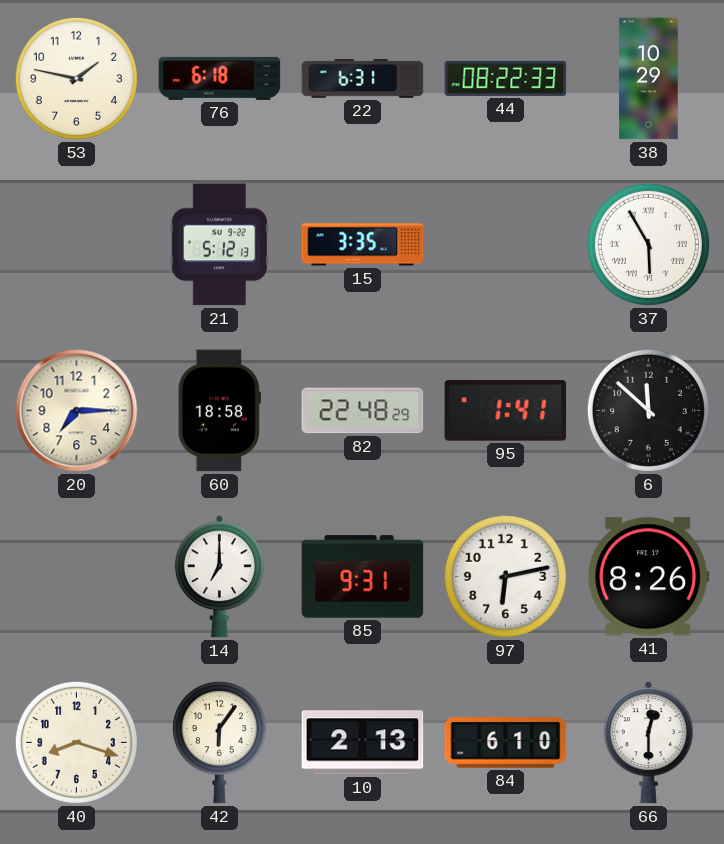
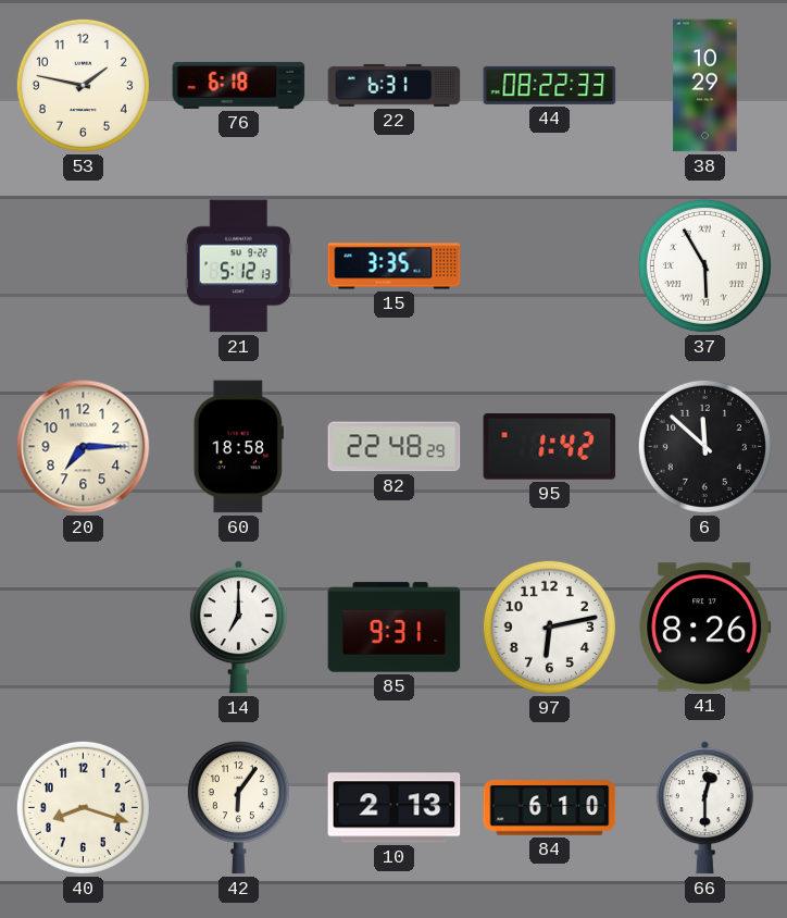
95: 1:41 -> 1:42
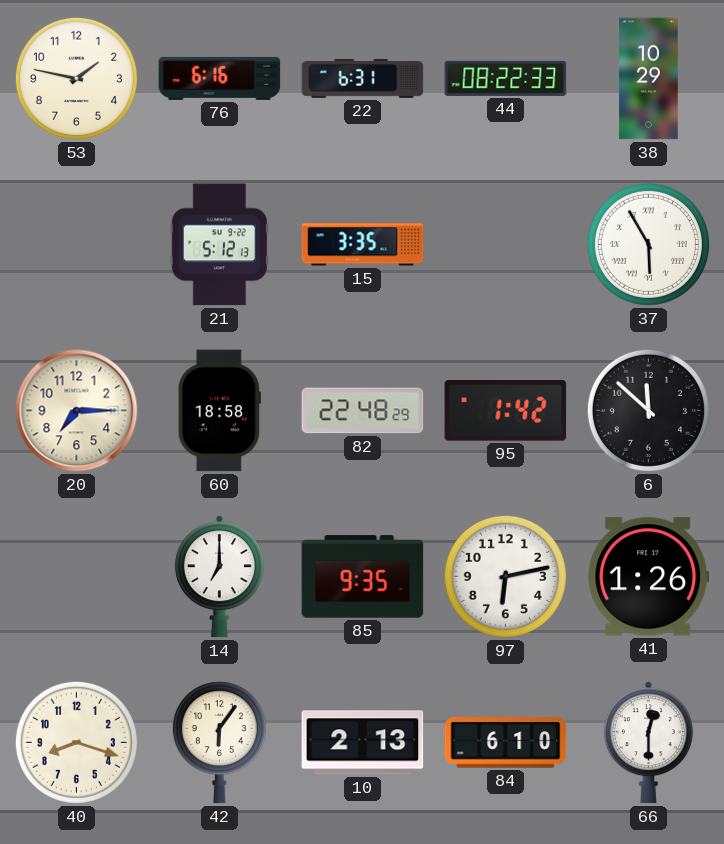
76: 6:18 -> 6:16
85: 9:31 -> 9:35
41: 8:26 -> 1:26
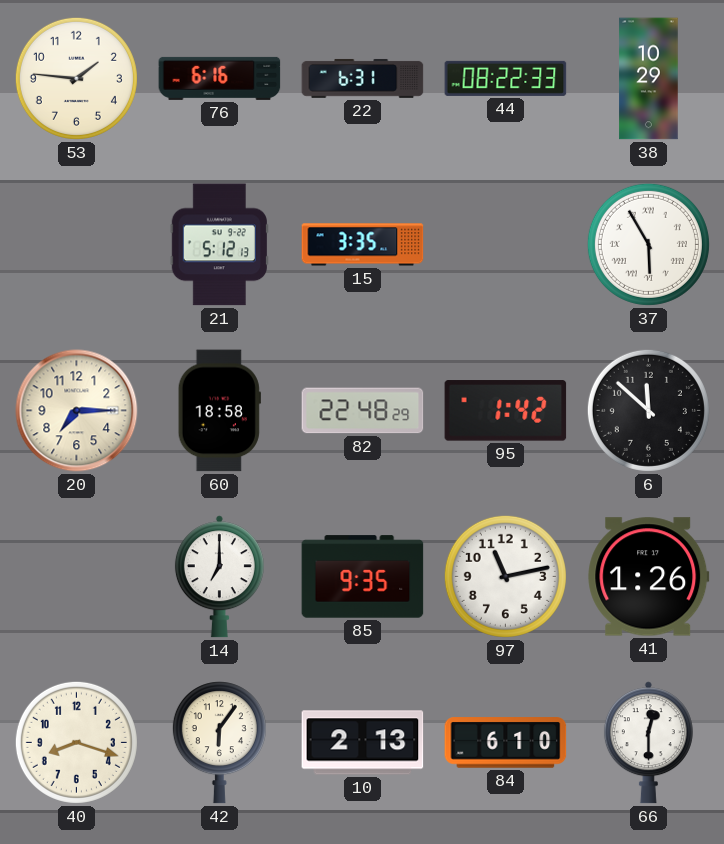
53: 1:47 -> 1:46
97: 6:13 -> 11:13
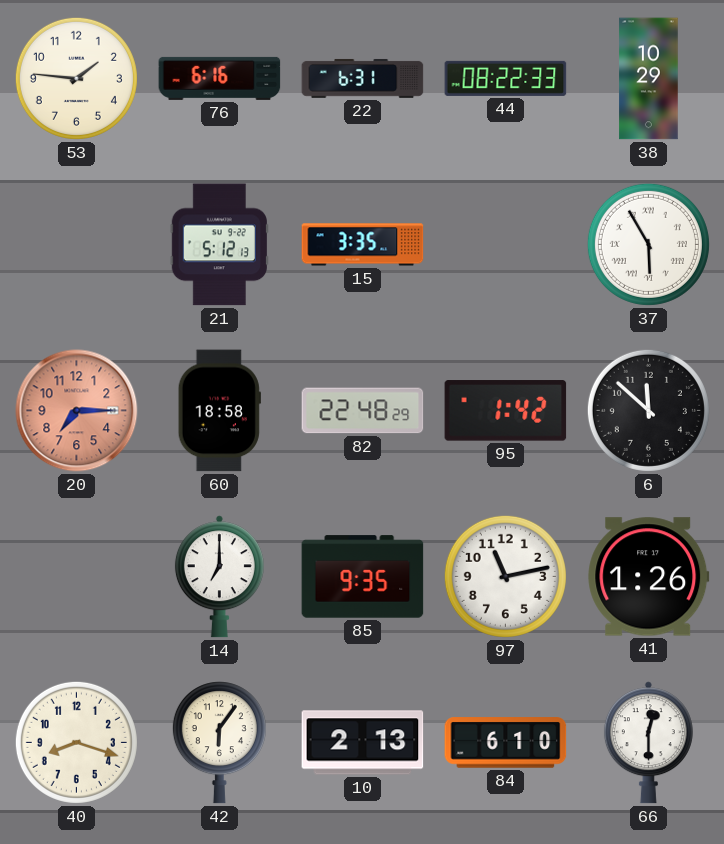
20 dial: cream -> salmon
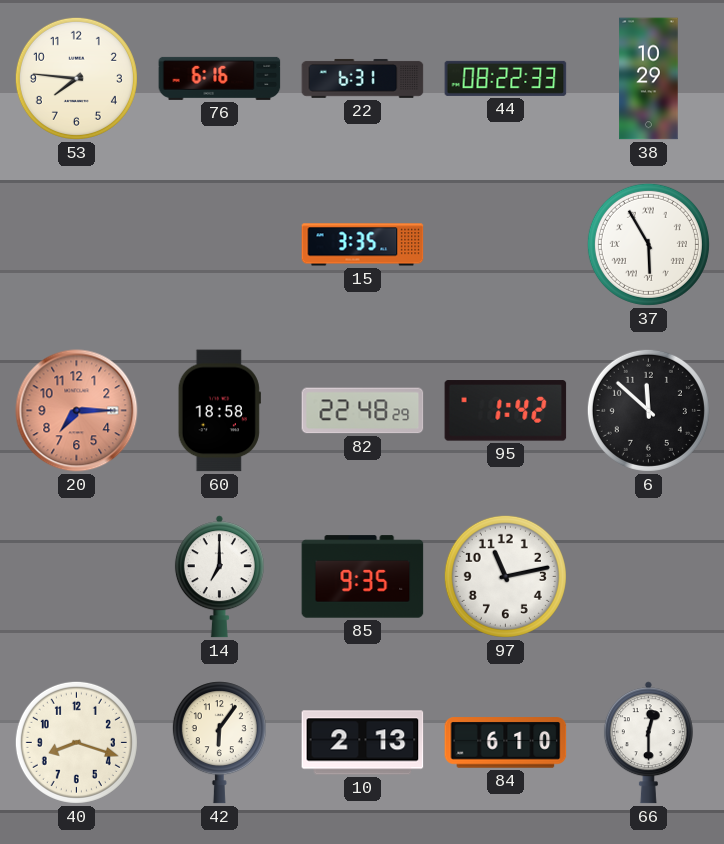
53: 1:46 -> 7:46
21: 5:12 -> none
41: 1:26 -> none
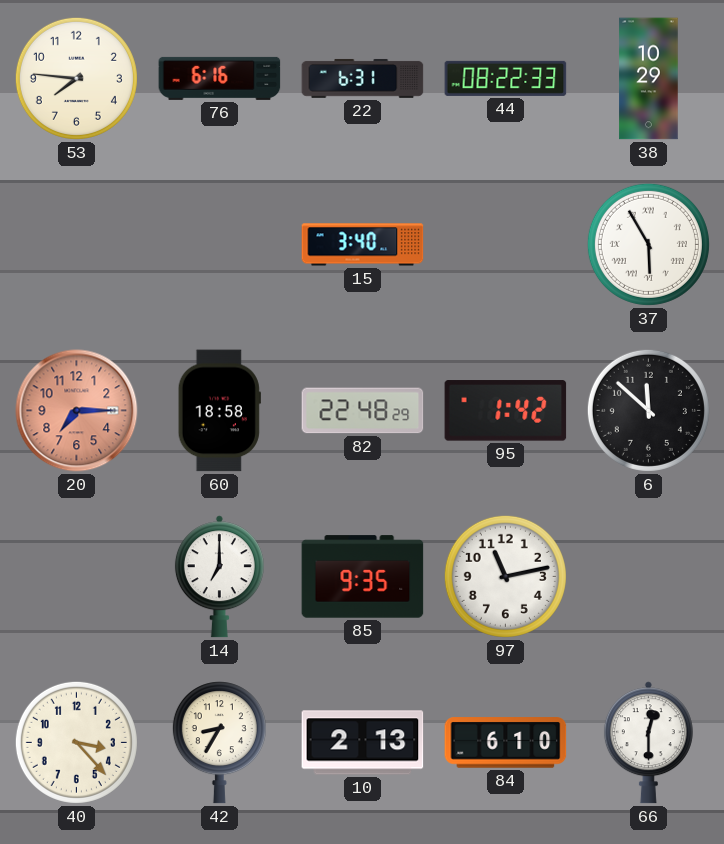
15: 3:35 -> 3:40
40: 8:18 -> 3:23
42: 6:06 -> 8:35
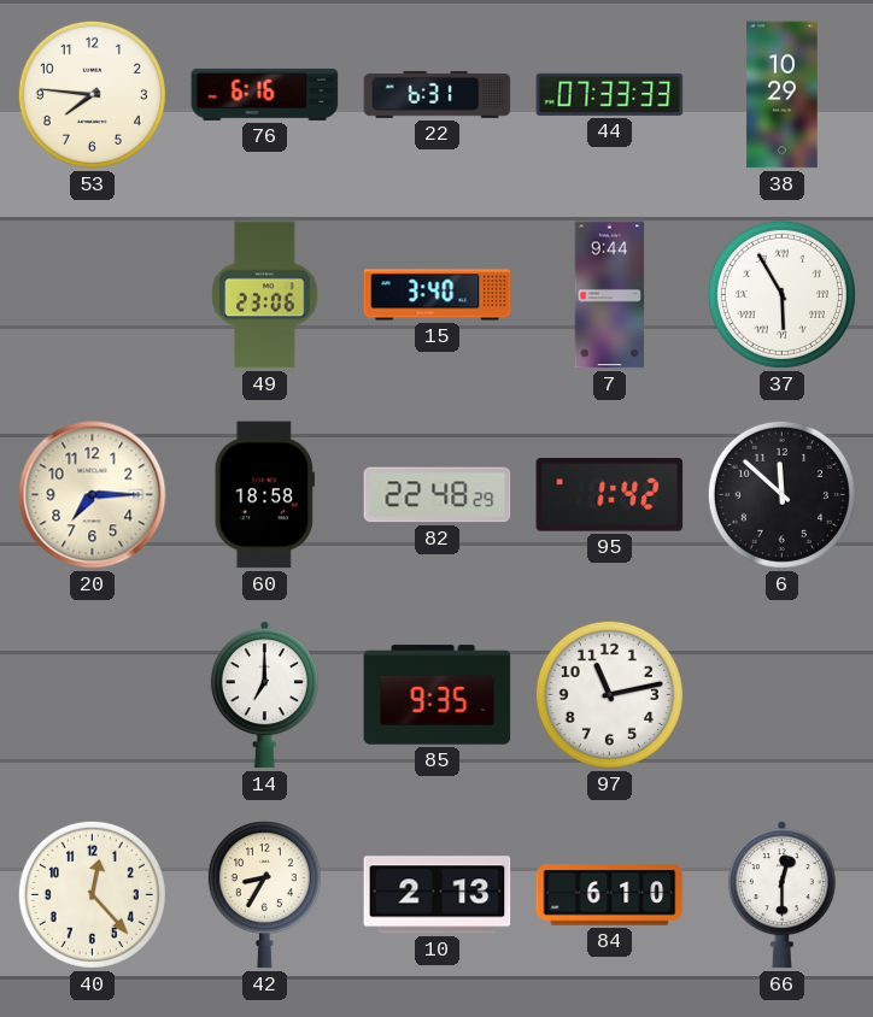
44: 08:22 -> 07:33
49: none -> 23:06
7: none -> 9:44
20 dial: salmon -> cream
40: 3:23 -> 12:23
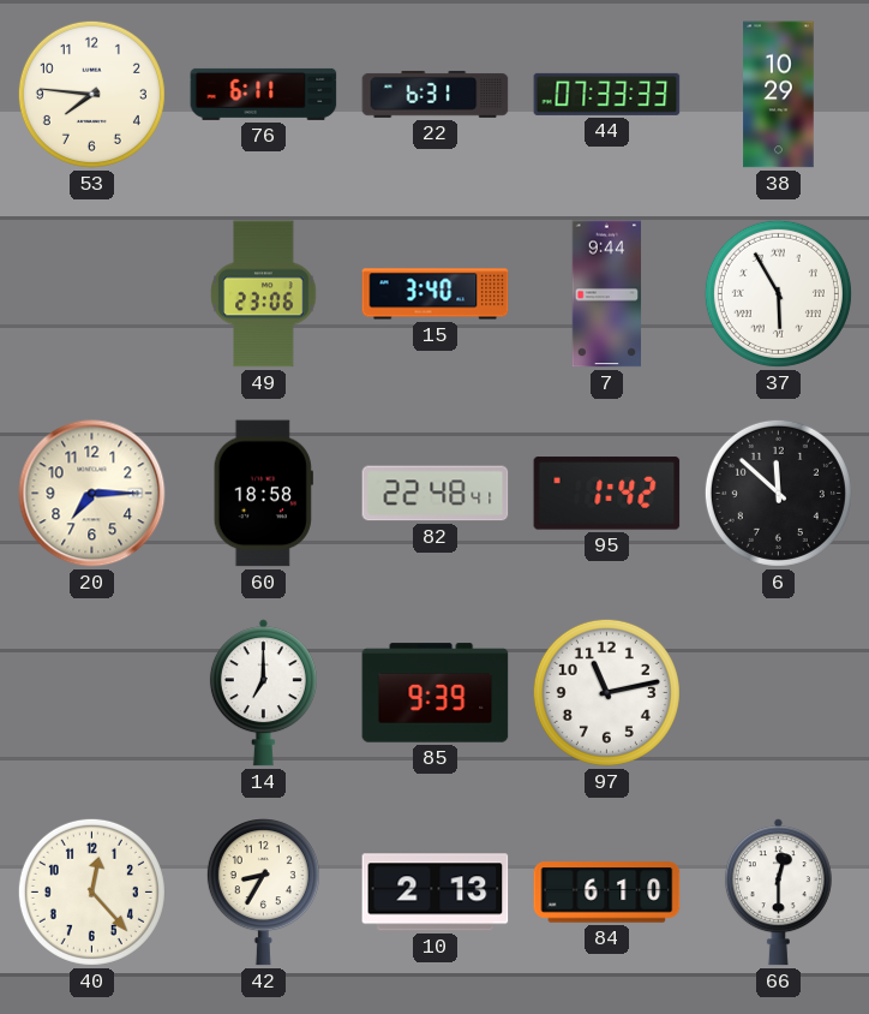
76: 6:16 -> 6:11
82: 22:48:29 -> 22:48:41
85: 9:35 -> 9:39
